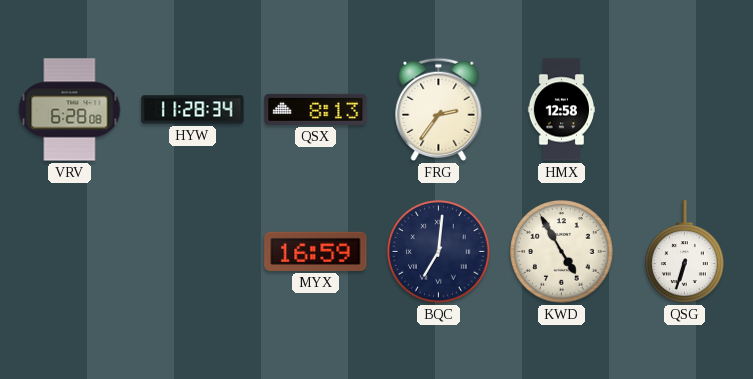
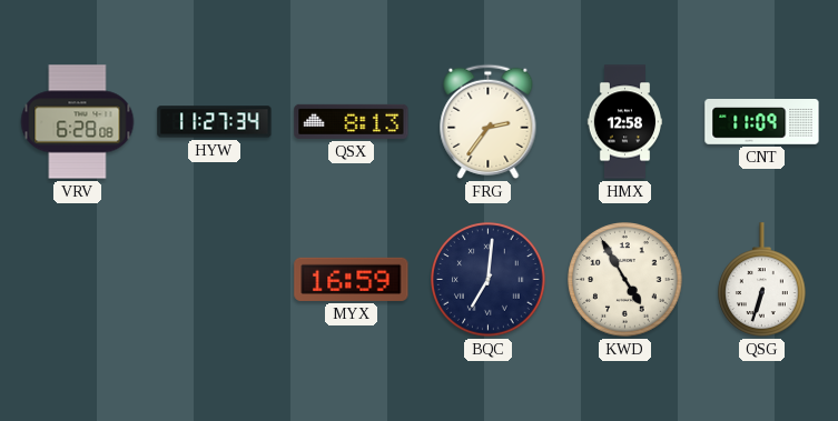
HYW: 11:28 -> 11:27
CNT: none -> 11:09
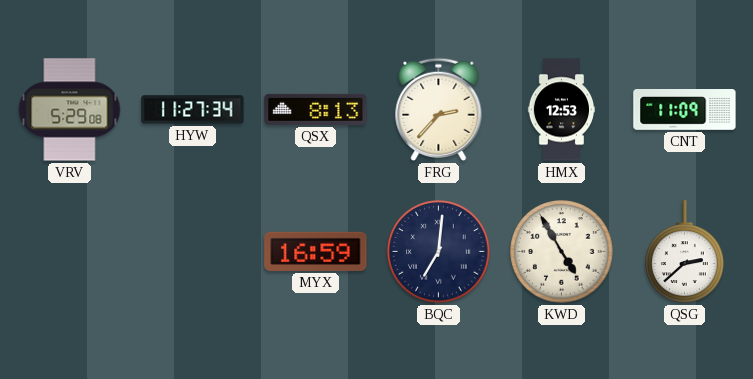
VRV: 6:28 -> 5:29
FRG: 2:36 -> 2:37
HMX: 12:58 -> 12:53
QSG: 6:33 -> 2:38
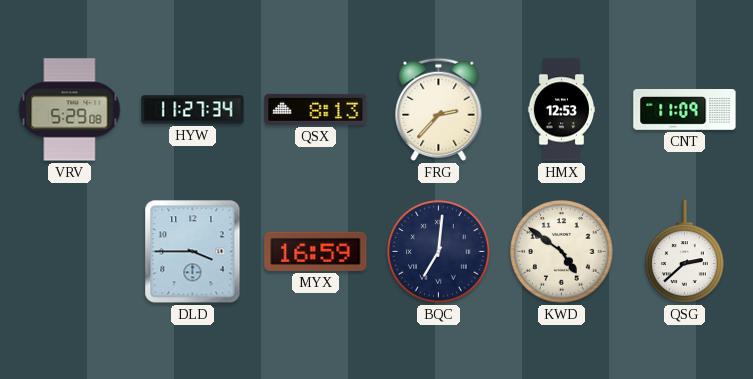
DLD: none -> 3:45
KWD: 4:55 -> 4:51
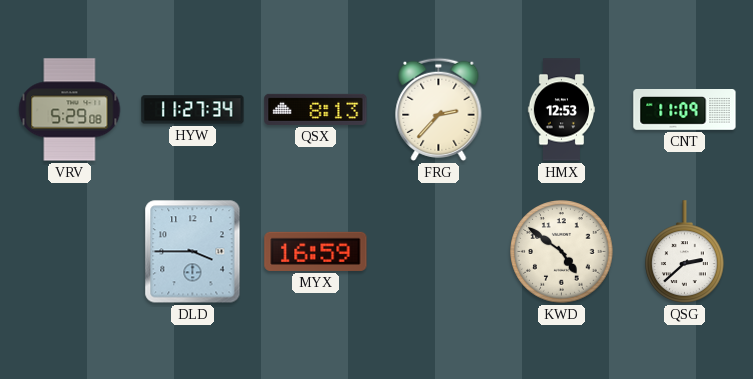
BQC: 7:01 -> none
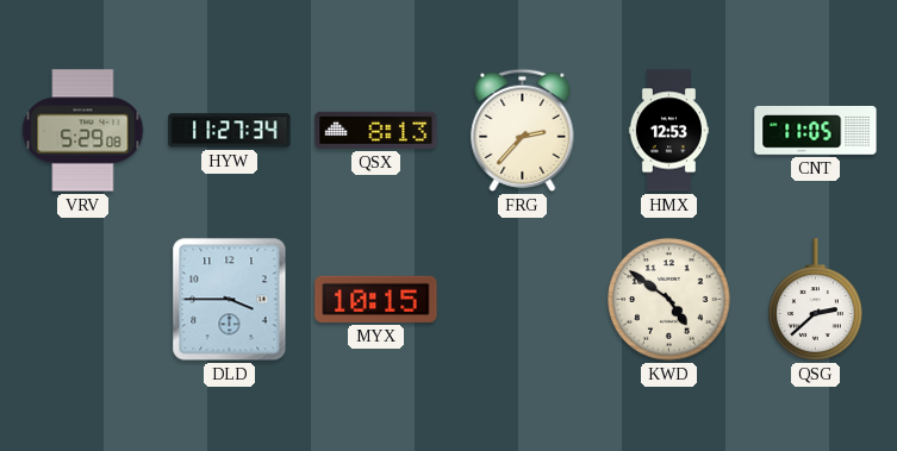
CNT: 11:09 -> 11:05
MYX: 16:59 -> 10:15
